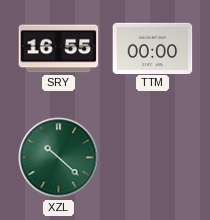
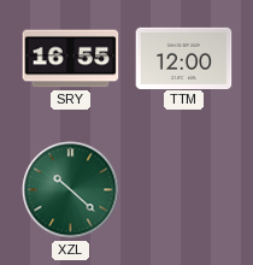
TTM: 00:00 -> 12:00
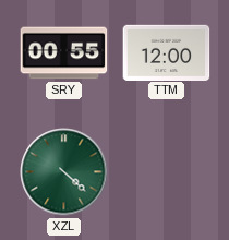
SRY: 16:55 -> 00:55
XZL: 10:22 -> 4:22
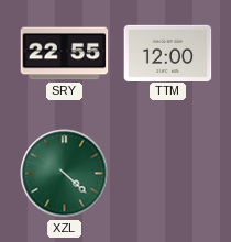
SRY: 00:55 -> 22:55
